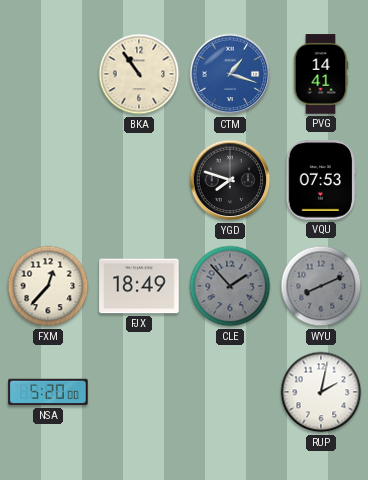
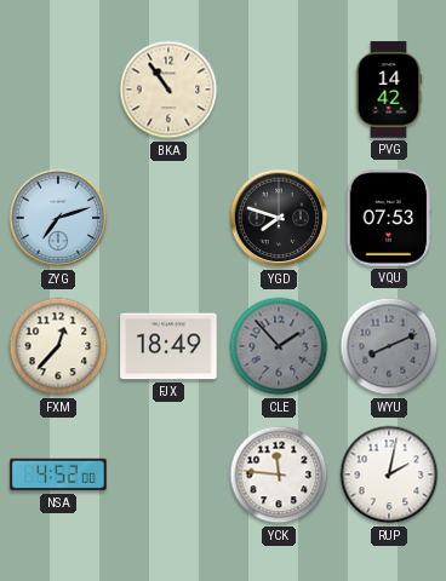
CTM: 1:18 -> none
PVG: 14:41 -> 14:42
ZYG: none -> 7:12
NSA: 5:20 -> 4:52
YCK: none -> 11:46
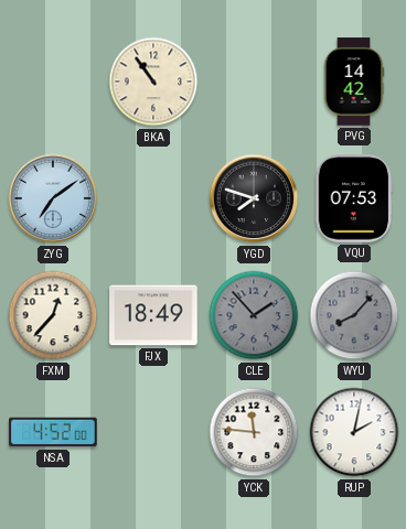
ZYG: 7:12 -> 7:09
WYU: 8:11 -> 8:07
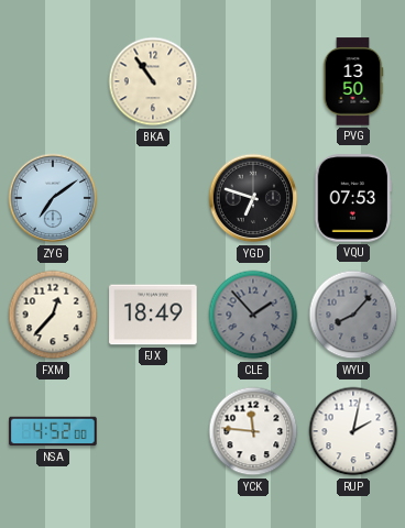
PVG: 14:42 -> 13:50
YGD: 7:48 -> 6:48
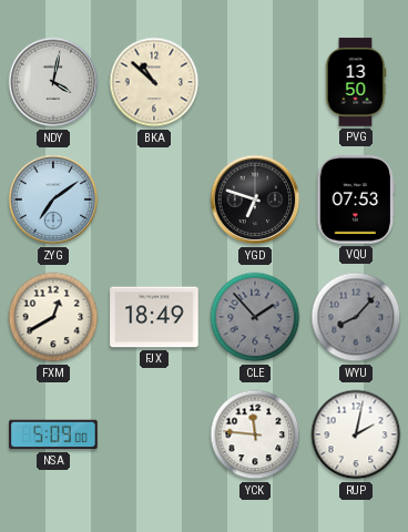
NDY: none -> 4:02
BKA: 10:54 -> 10:52
FXM: 12:37 -> 12:40
NSA: 4:52 -> 5:09
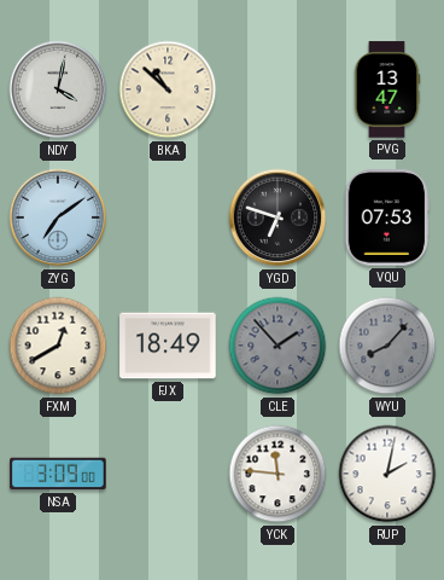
PVG: 13:50 -> 13:47
NSA: 5:09 -> 3:09
